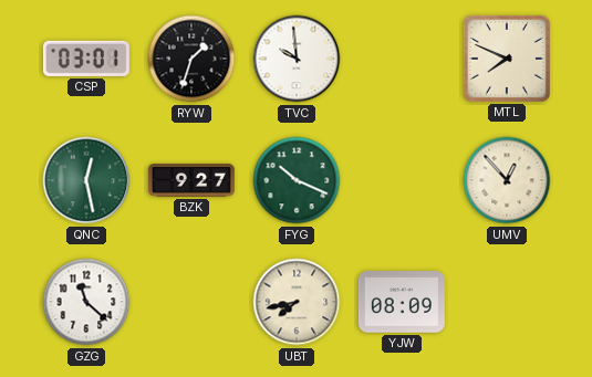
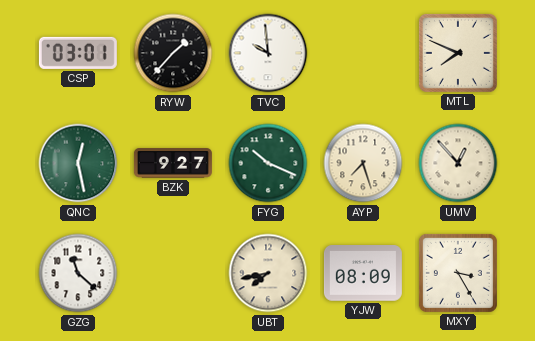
RYW: 1:33 -> 1:37
AYP: none -> 7:27
MXY: none -> 3:25
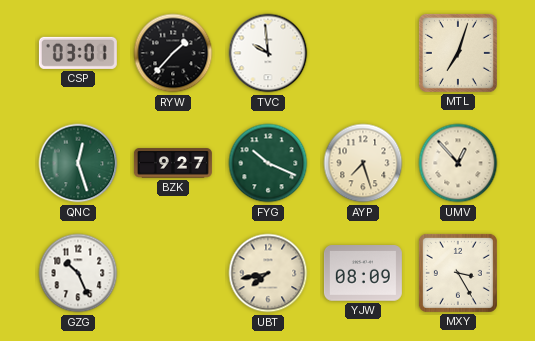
MTL: 7:49 -> 7:03
QNC: 12:28 -> 12:27
GZG: 11:22 -> 10:26
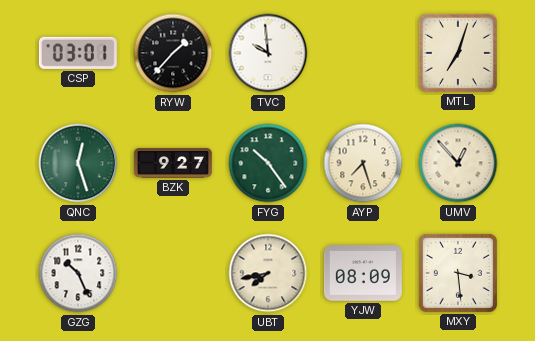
FYG: 10:19 -> 10:24
MXY: 3:25 -> 3:29
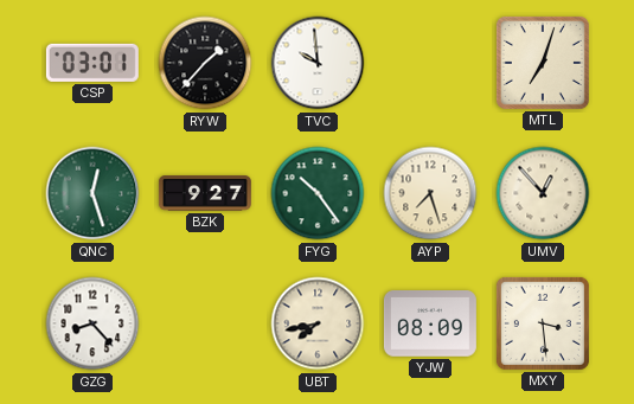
GZG: 10:26 -> 8:23
